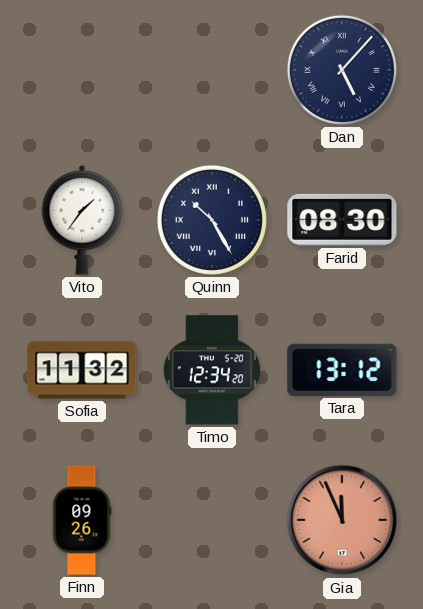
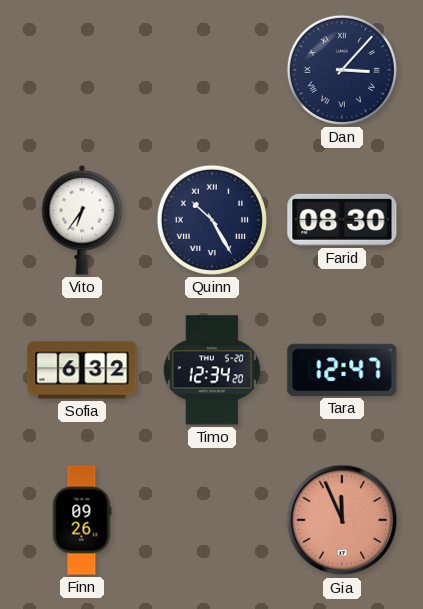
Dan: 5:07 -> 3:07
Vito: 1:36 -> 6:36
Sofia: 11:32 -> 6:32
Tara: 13:12 -> 12:47
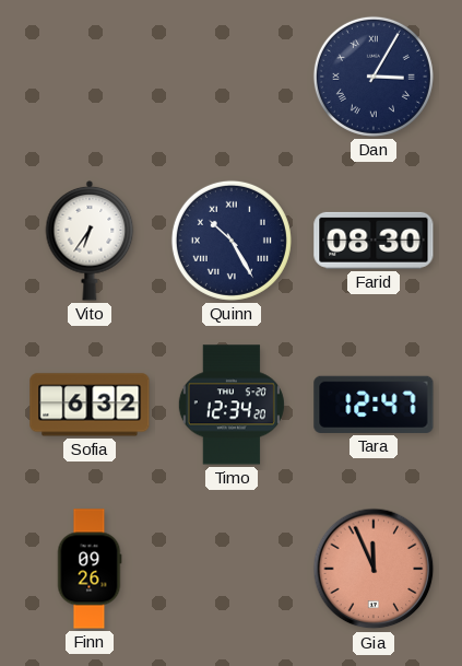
Dan: 3:07 -> 3:05
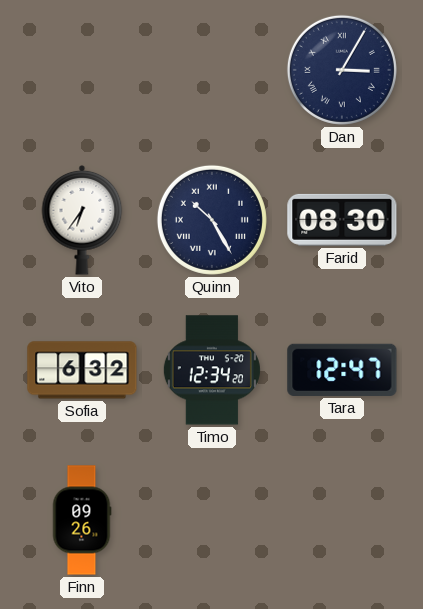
Gia: 11:56 -> none
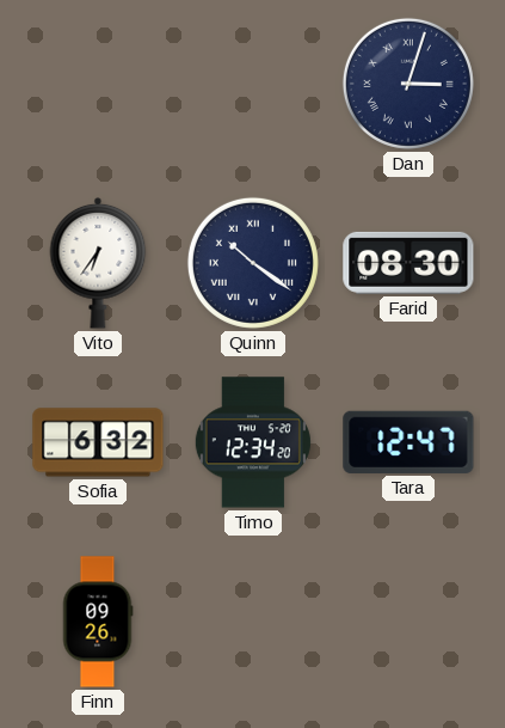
Dan: 3:05 -> 3:03
Quinn: 10:25 -> 10:21
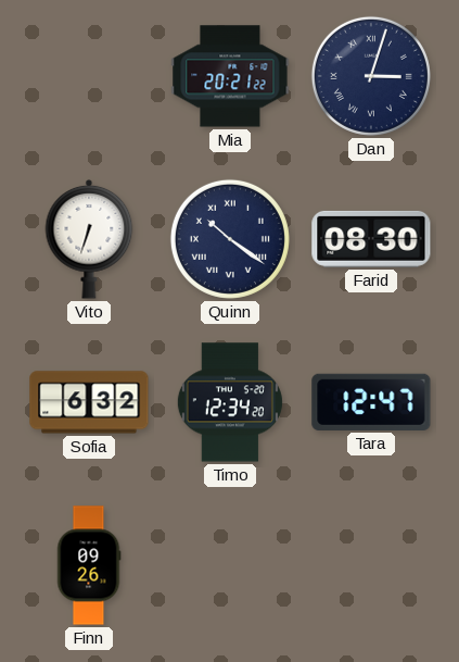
Mia: none -> 20:21
Vito: 6:36 -> 6:33
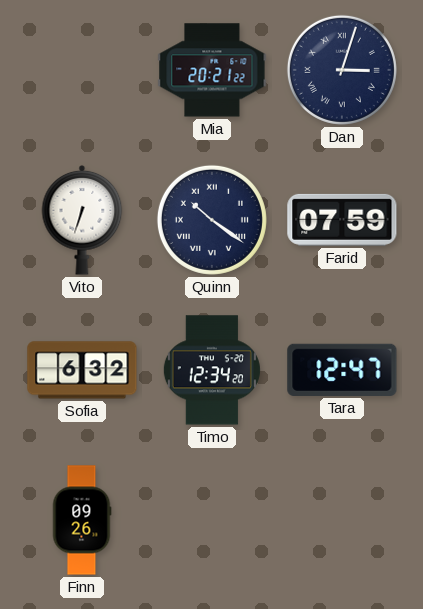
Farid: 08:30 -> 07:59
